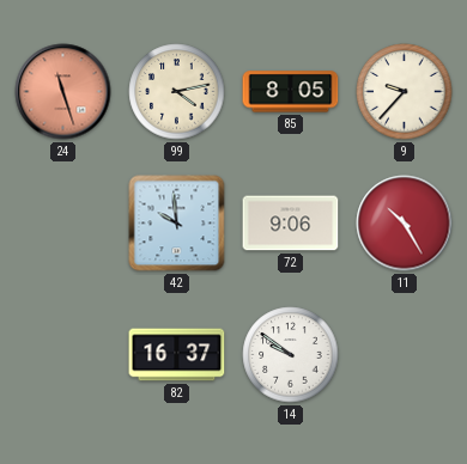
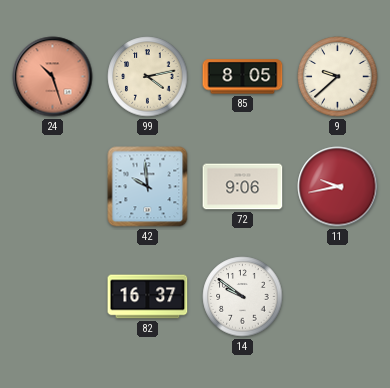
24: 11:27 -> 10:27
9: 9:37 -> 9:38
11: 10:25 -> 9:43
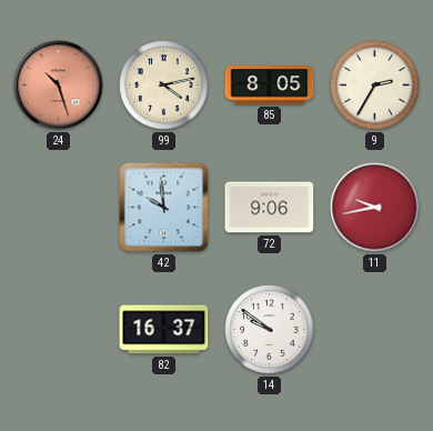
9: 9:38 -> 2:35
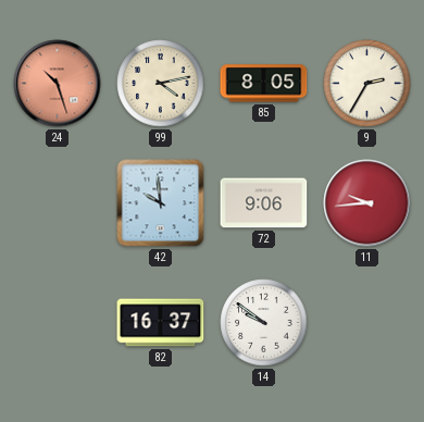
11: 9:43 -> 9:44
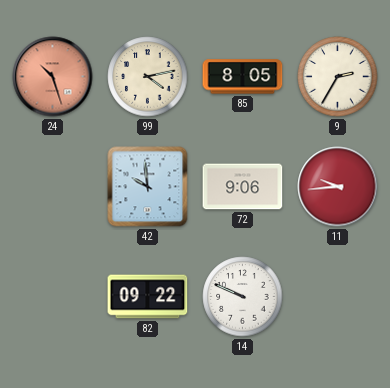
82: 16:37 -> 09:22
14: 9:51 -> 9:49
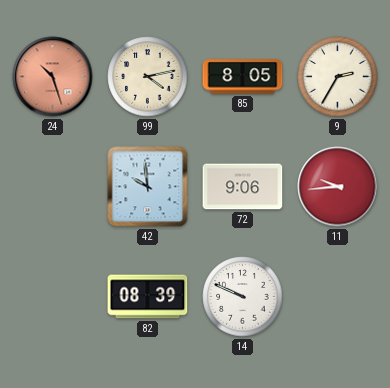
82: 09:22 -> 08:39
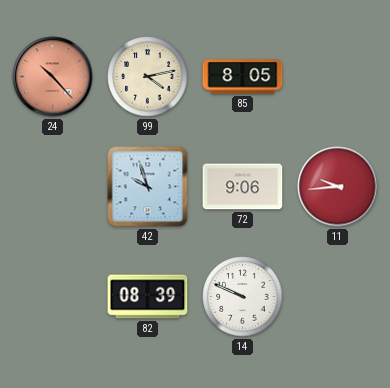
24: 10:27 -> 10:23
9: 2:35 -> none
42: 9:59 -> 9:57
